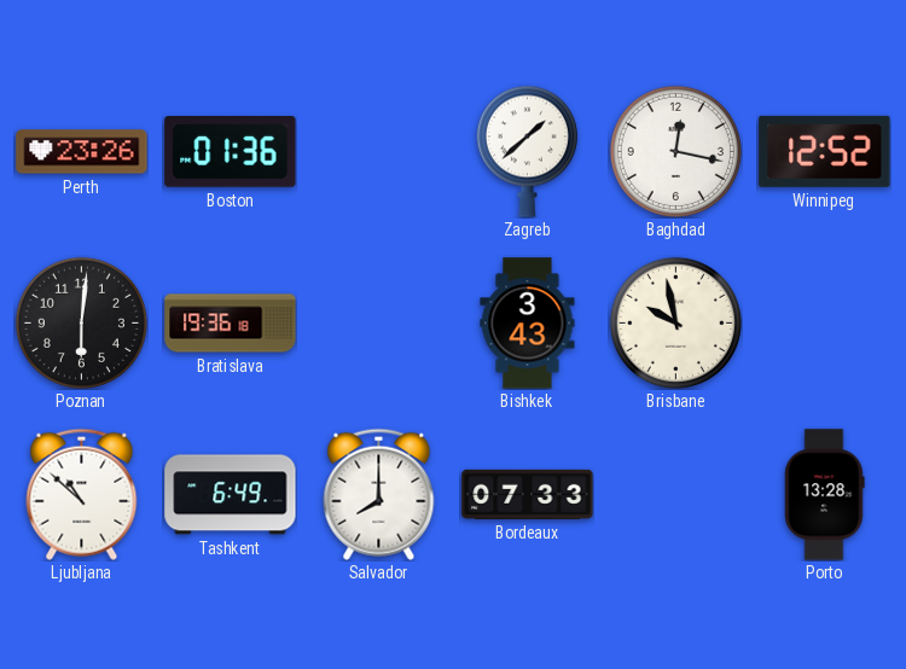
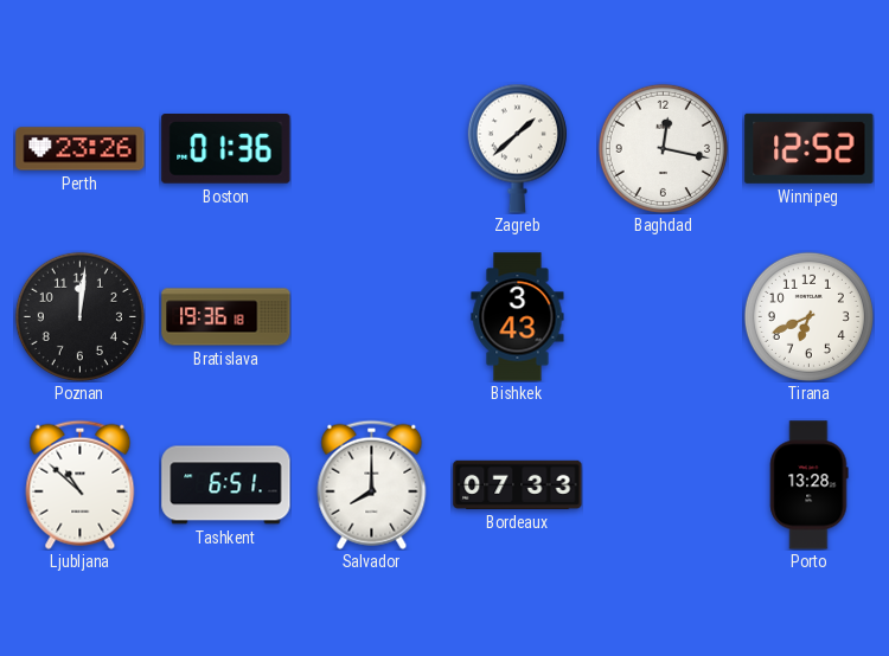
Poznan: 6:01 -> 12:01
Brisbane: 9:58 -> none
Tirana: none -> 6:41
Tashkent: 6:49 -> 6:51
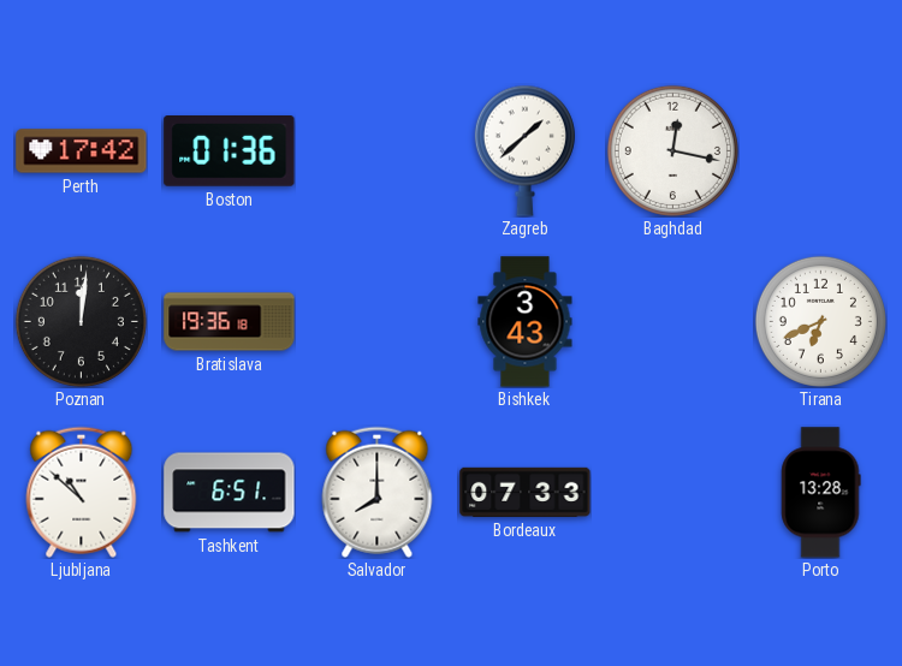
Perth: 23:26 -> 17:42
Winnipeg: 12:52 -> none
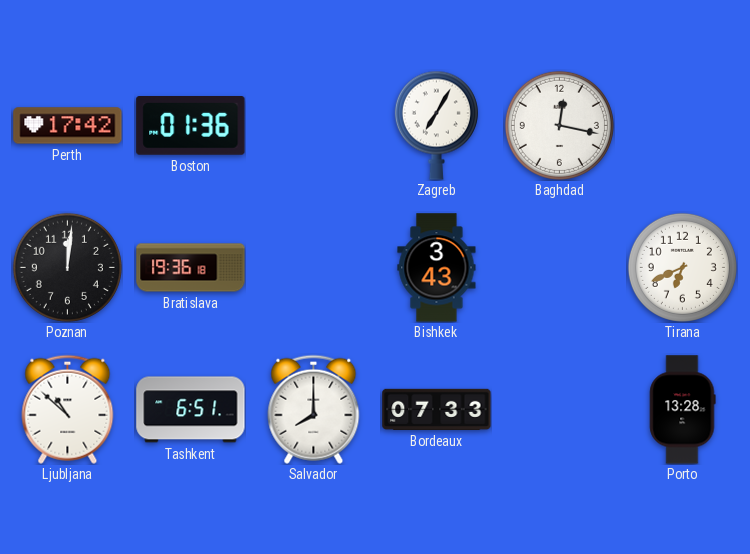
Zagreb: 1:38 -> 7:05
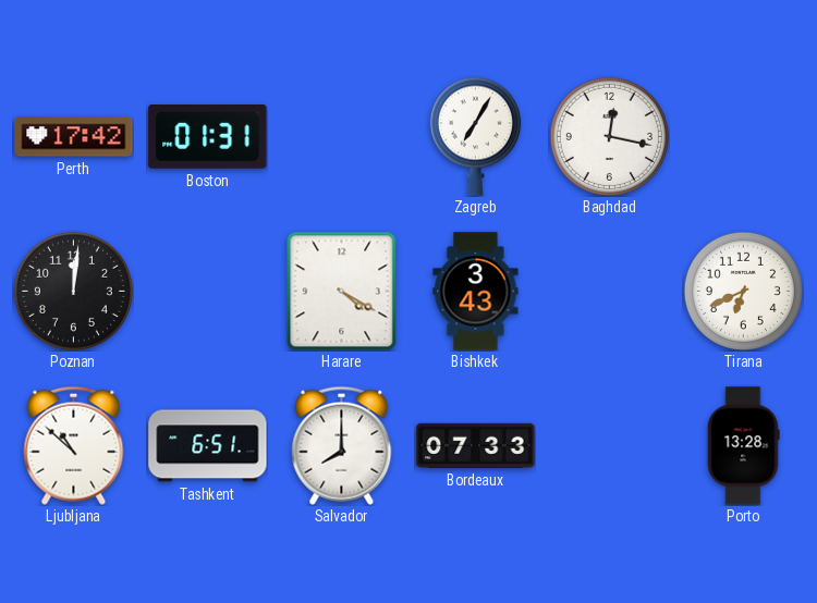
Boston: 01:36 -> 01:31
Bratislava: 19:36 -> none
Harare: none -> 4:20
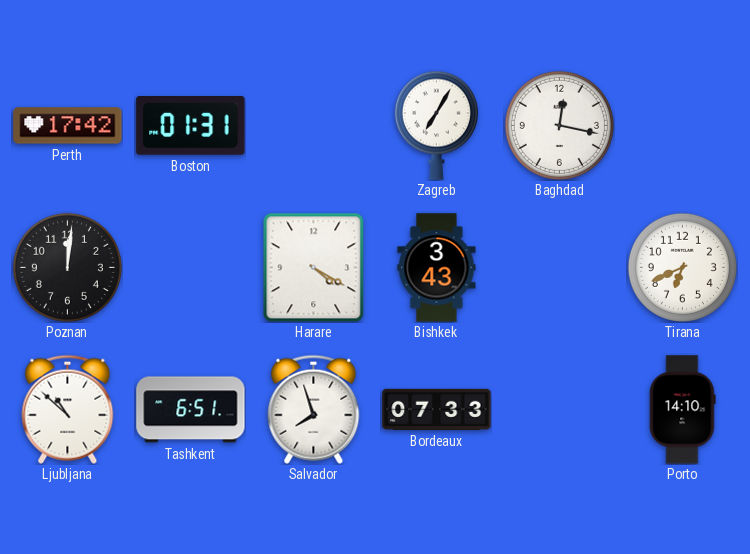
Salvador: 8:00 -> 7:57
Porto: 13:28 -> 14:10
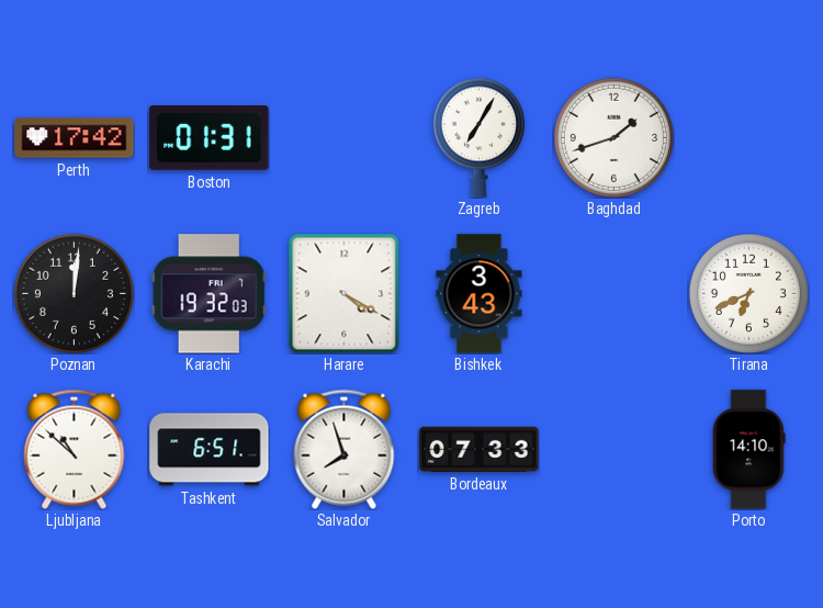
Baghdad: 12:17 -> 1:42
Karachi: none -> 19:32
